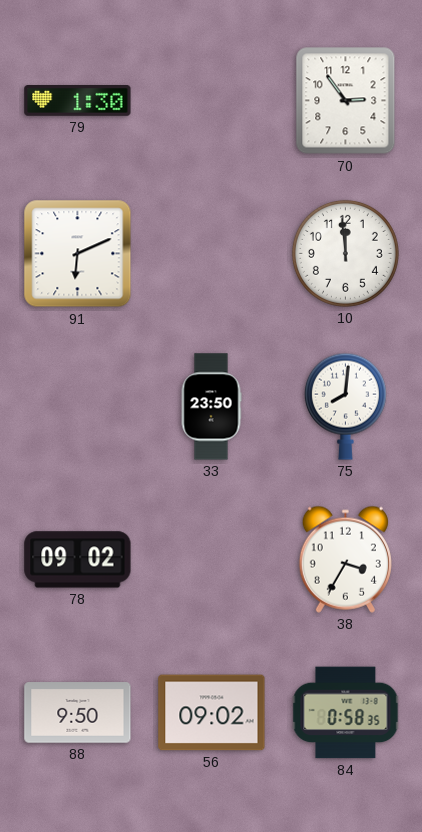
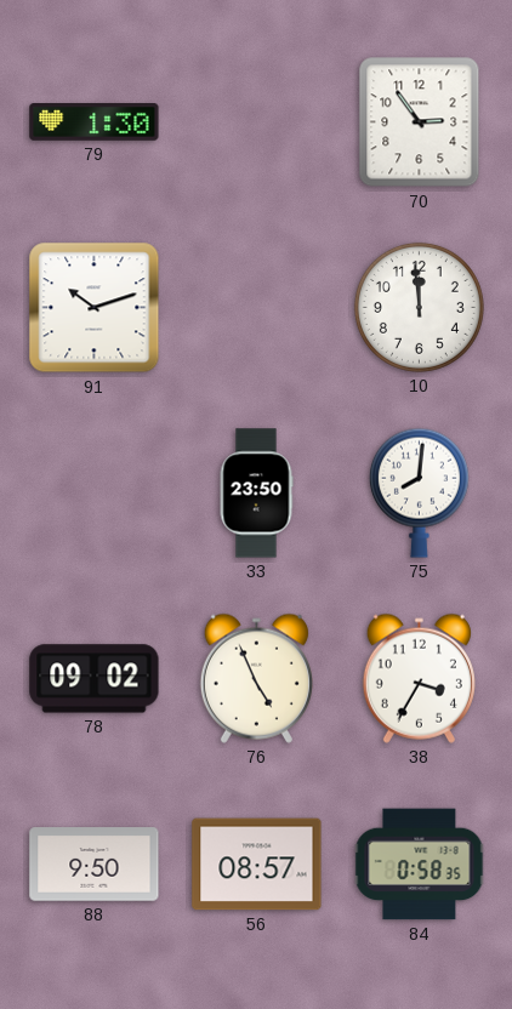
91: 6:11 -> 10:12
76: none -> 4:56
56: 09:02 -> 08:57
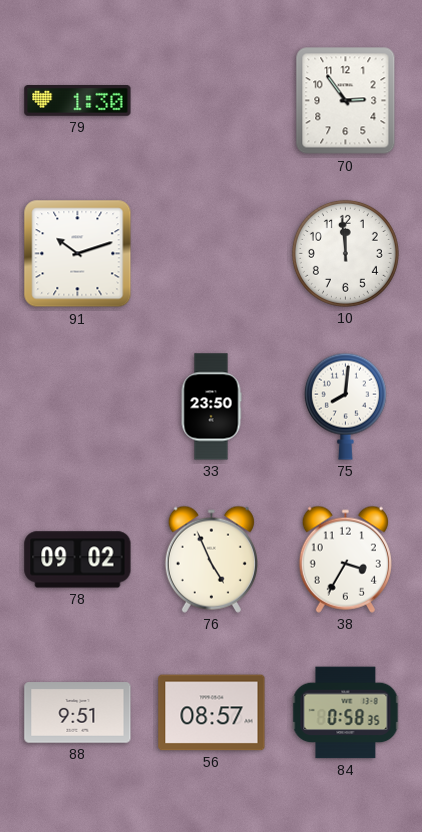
88: 9:50 -> 9:51
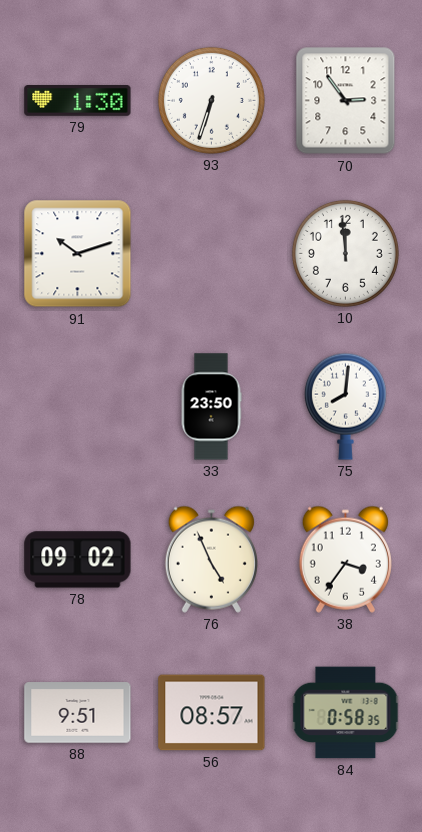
93: none -> 6:33
38: 3:35 -> 3:36
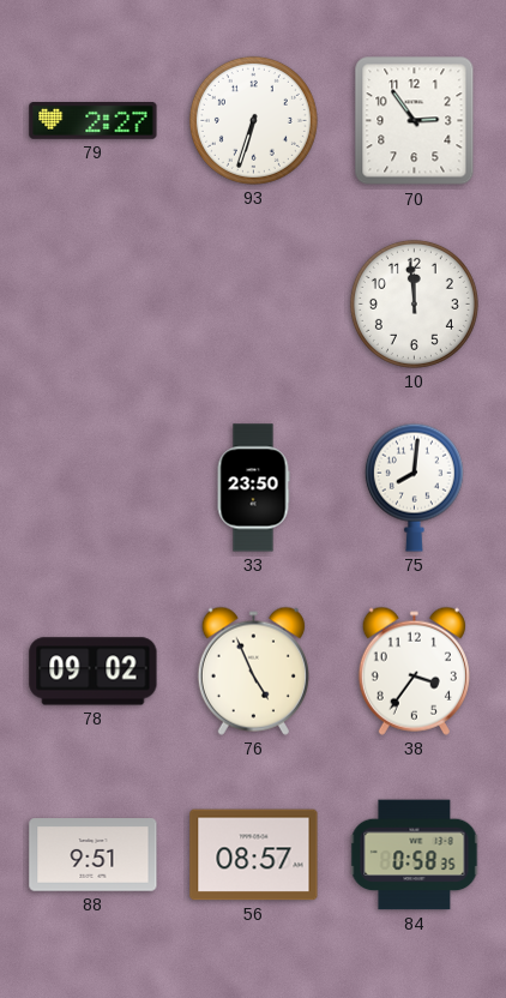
79: 1:30 -> 2:27
91: 10:12 -> none
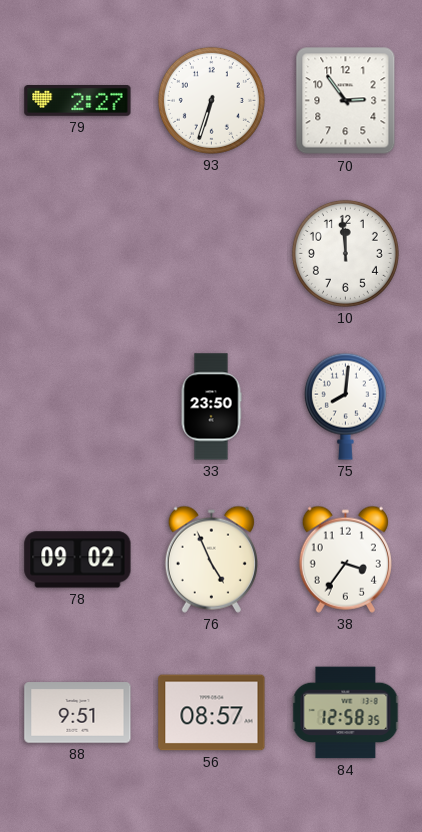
84: 0:58 -> 12:58
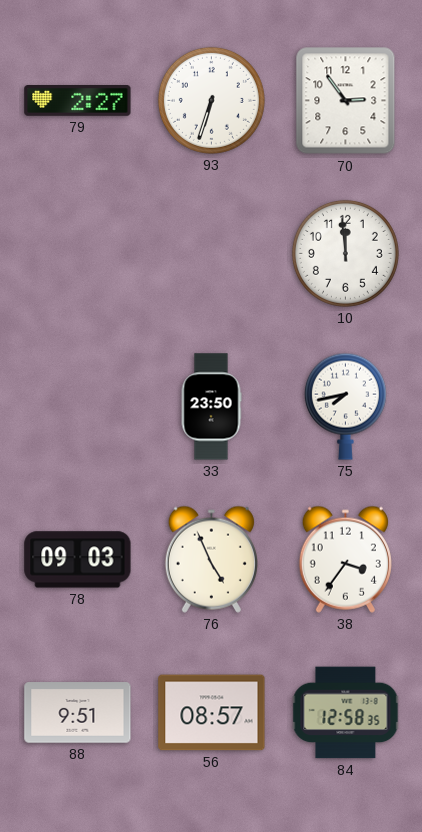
75: 8:01 -> 7:43
78: 09:02 -> 09:03
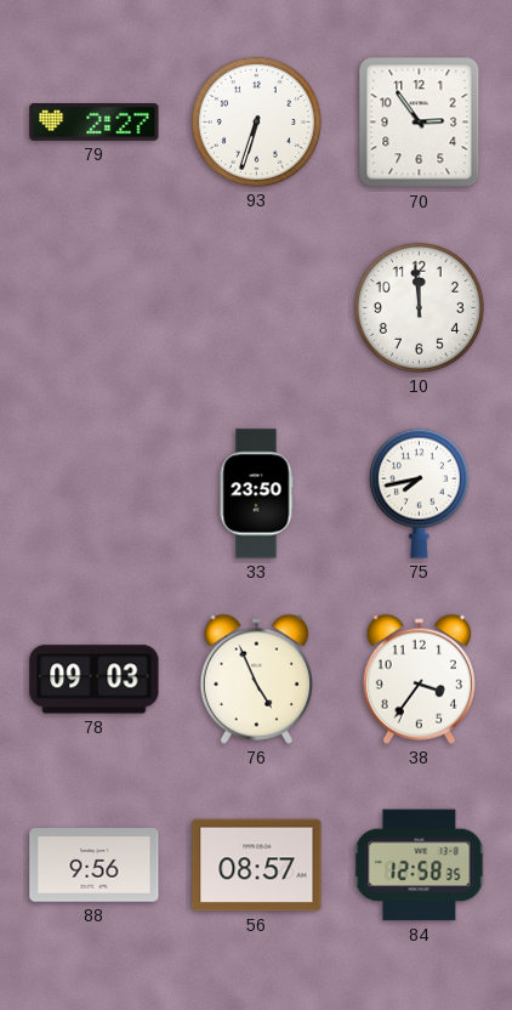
88: 9:51 -> 9:56
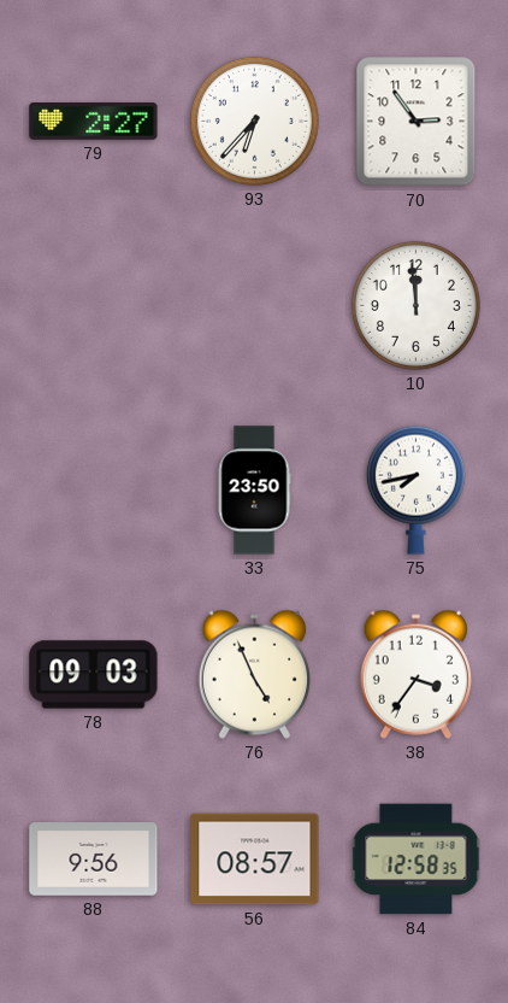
93: 6:33 -> 6:37
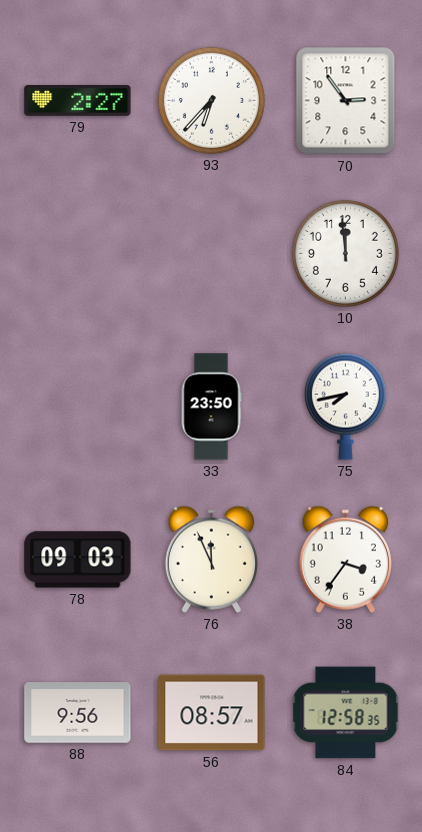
76: 4:56 -> 11:56
